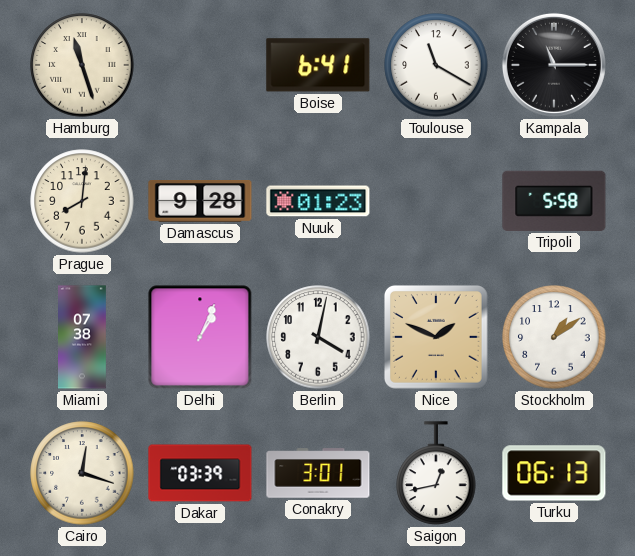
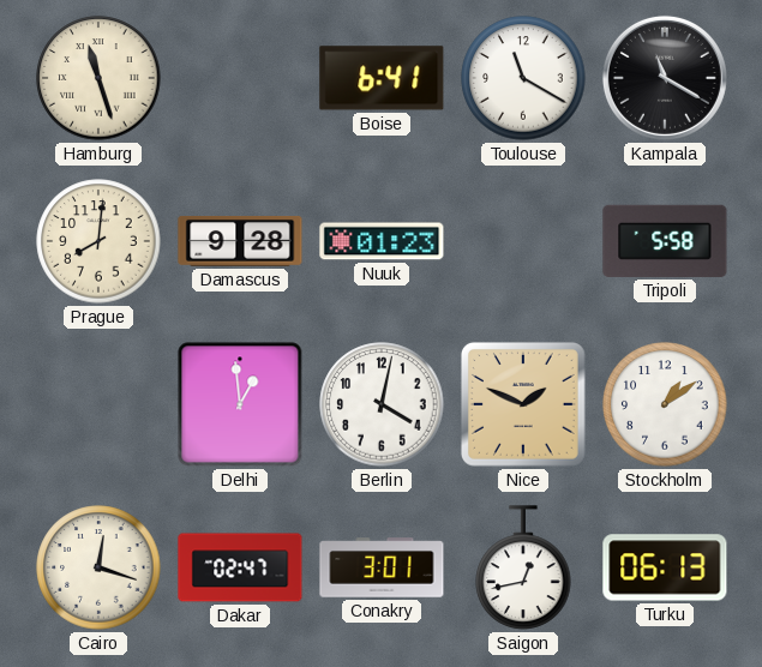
Kampala: 11:15 -> 11:20
Miami: 07:38 -> none
Delhi: 1:04 -> 12:59
Dakar: 03:39 -> 02:47
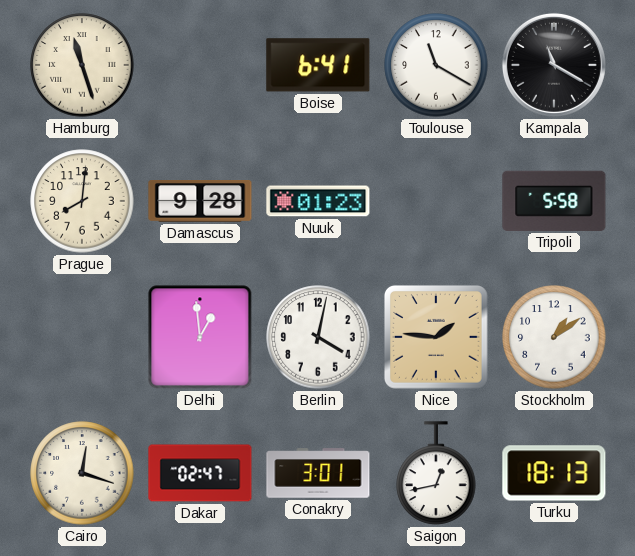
Nice: 1:49 -> 1:46
Turku: 06:13 -> 18:13
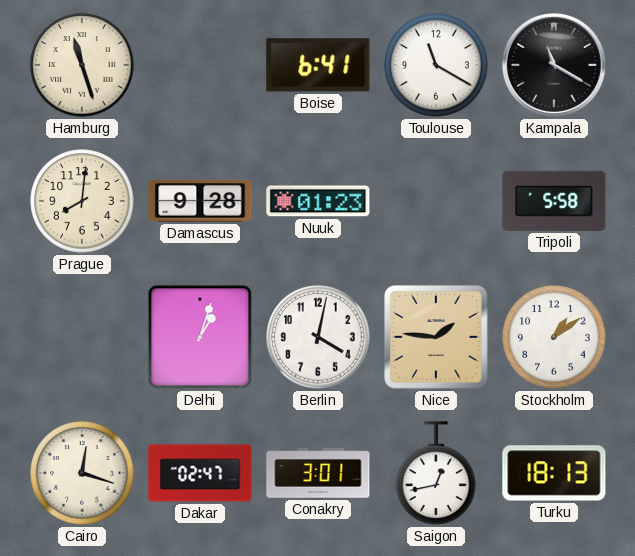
Delhi: 12:59 -> 1:03
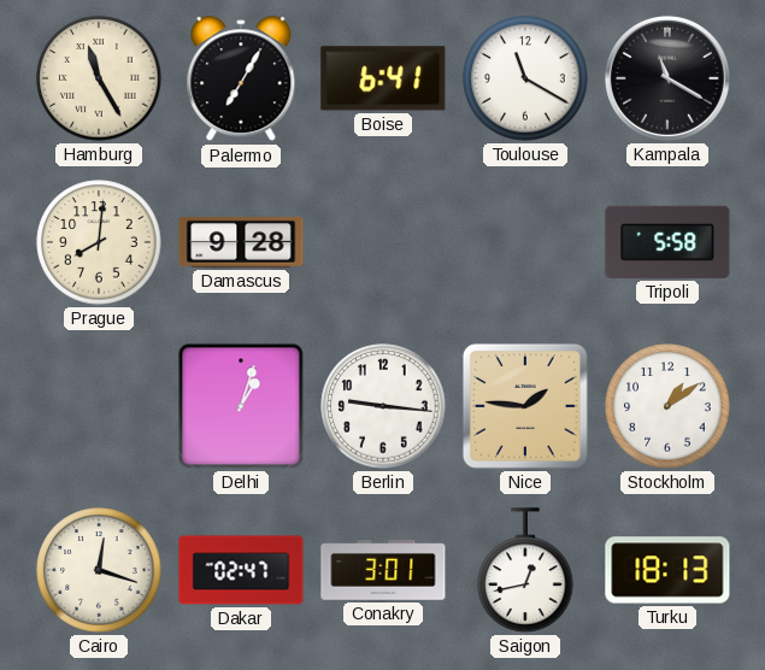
Hamburg: 11:27 -> 11:25
Palermo: none -> 7:05
Nuuk: 01:23 -> none
Berlin: 4:02 -> 9:16
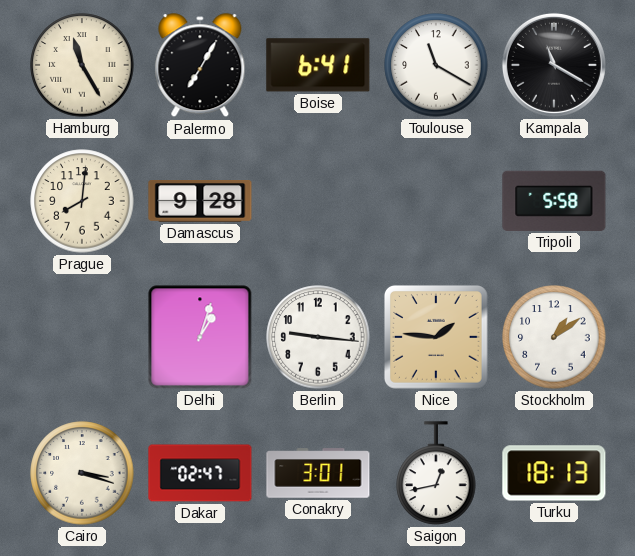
Cairo: 12:18 -> 3:18
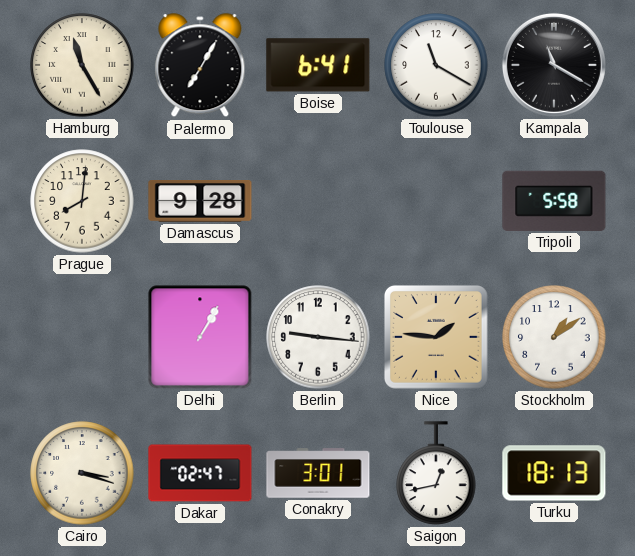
Delhi: 1:03 -> 1:05
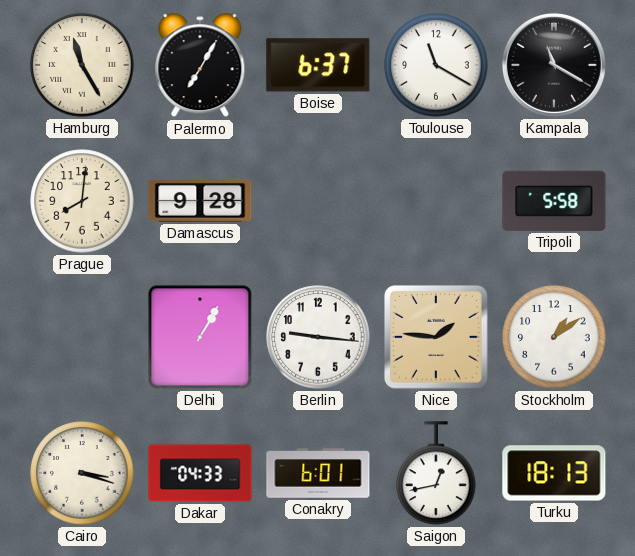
Boise: 6:41 -> 6:37
Dakar: 02:47 -> 04:33
Conakry: 3:01 -> 6:01
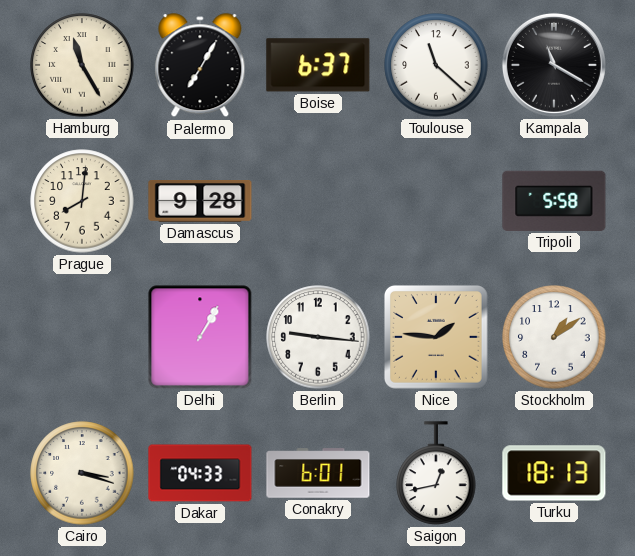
Toulouse: 11:20 -> 11:22
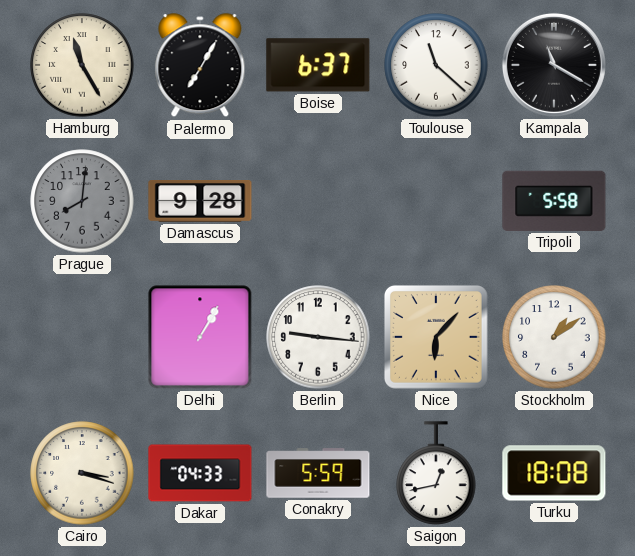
Prague dial: cream -> grey
Nice: 1:46 -> 6:07
Conakry: 6:01 -> 5:59
Turku: 18:13 -> 18:08
